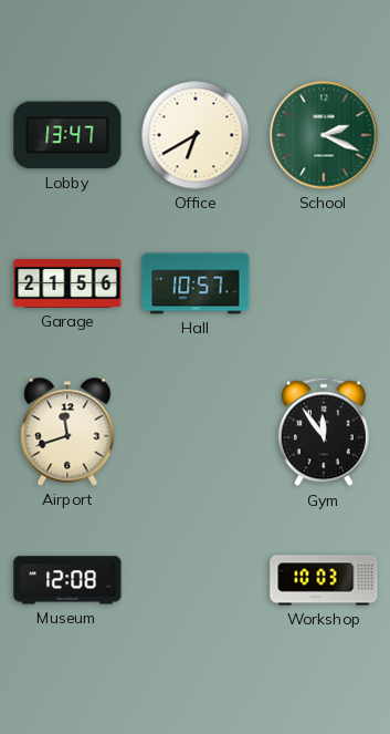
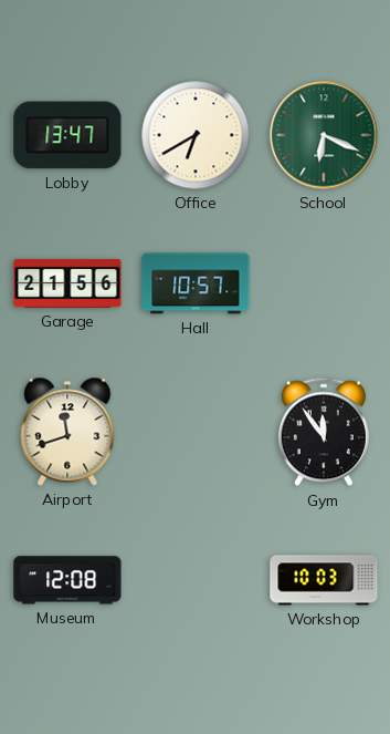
School: 2:19 -> 6:19
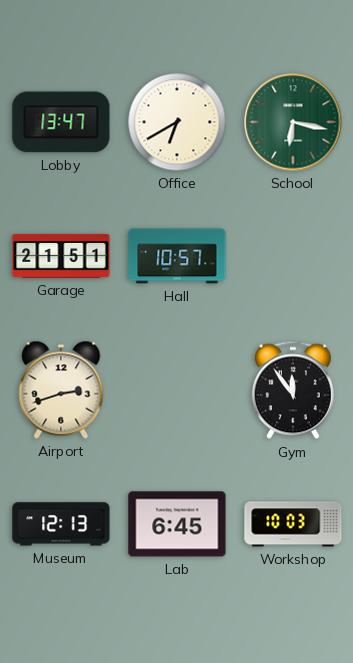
School: 6:19 -> 6:17
Garage: 21:56 -> 21:51
Airport: 11:42 -> 2:42
Museum: 12:08 -> 12:13
Lab: none -> 6:45
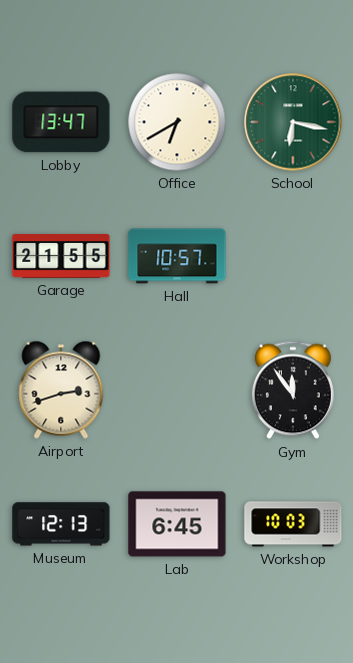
Garage: 21:51 -> 21:55
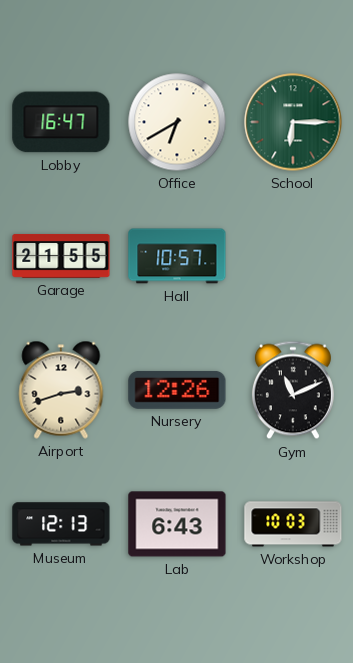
Lobby: 13:47 -> 16:47
School: 6:17 -> 6:15
Nursery: none -> 12:26
Gym: 11:54 -> 11:11
Lab: 6:45 -> 6:43
